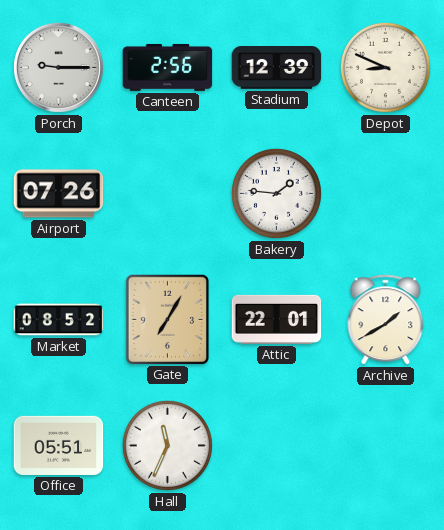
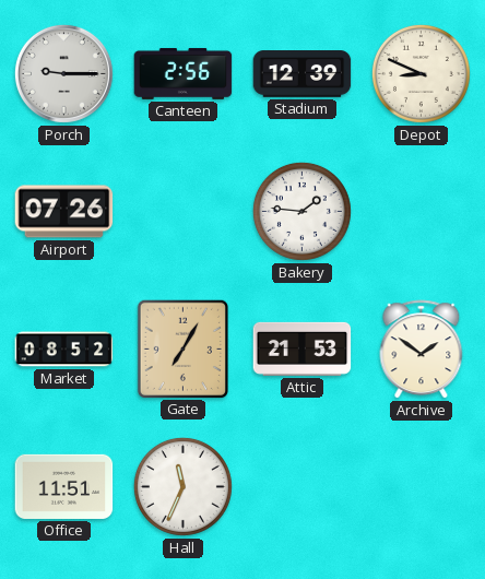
Attic: 22:01 -> 21:53
Archive: 1:40 -> 1:51
Office: 05:51 -> 11:51
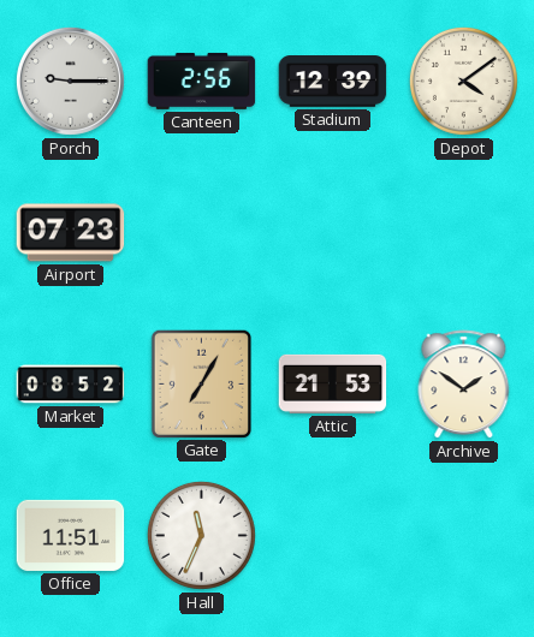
Depot: 8:49 -> 4:09
Airport: 07:26 -> 07:23
Bakery: 1:46 -> none
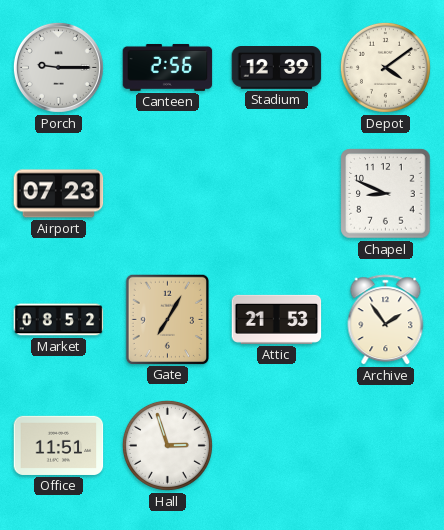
Chapel: none -> 8:49
Archive: 1:51 -> 1:54
Hall: 11:34 -> 2:57
